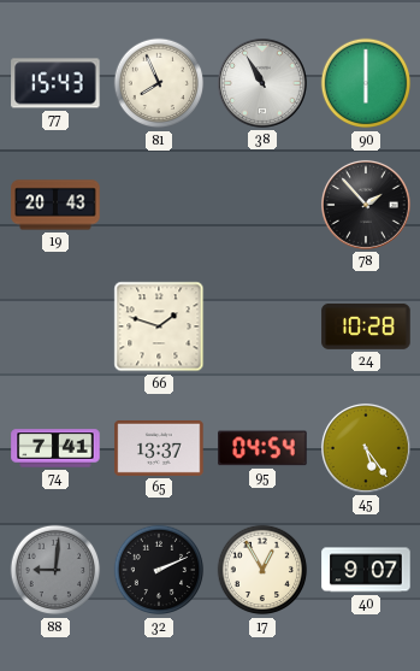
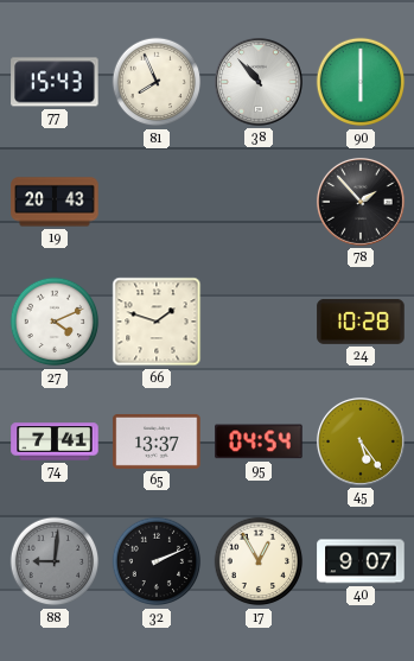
38: 10:55 -> 10:53
27: none -> 4:11
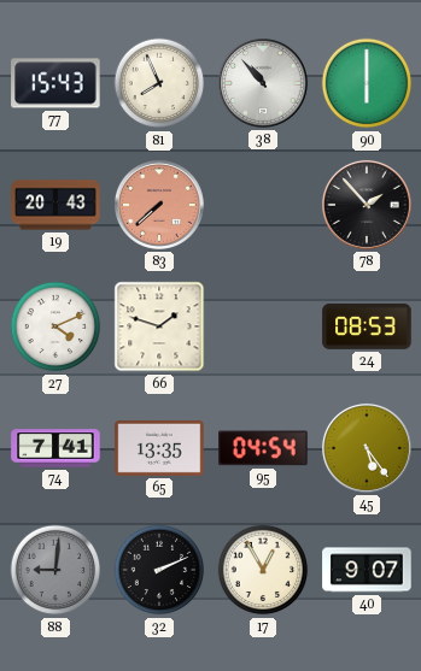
83: none -> 7:38
24: 10:28 -> 08:53
65: 13:37 -> 13:35
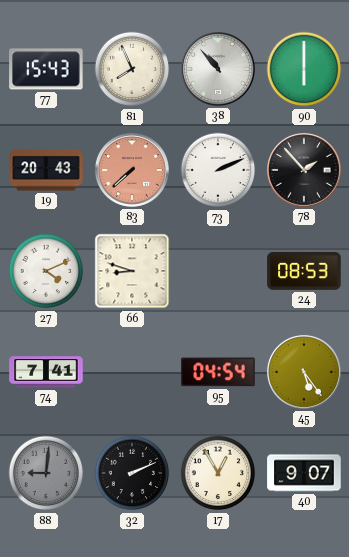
73: none -> 2:11
66: 1:48 -> 8:48
65: 13:35 -> none
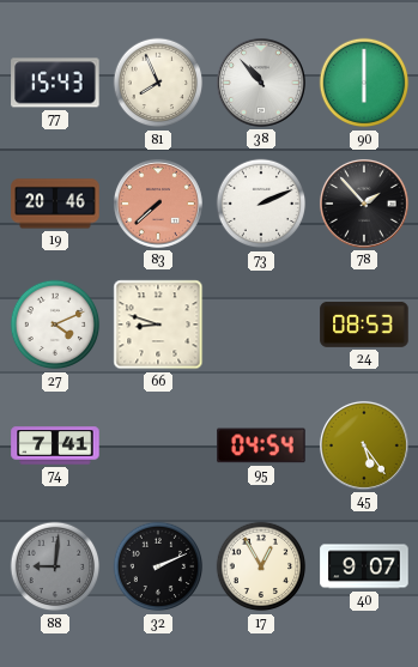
19: 20:43 -> 20:46
